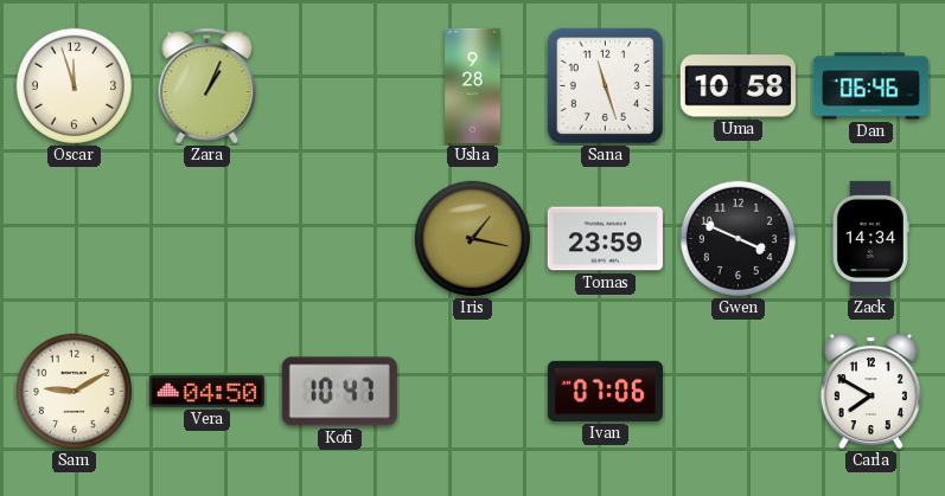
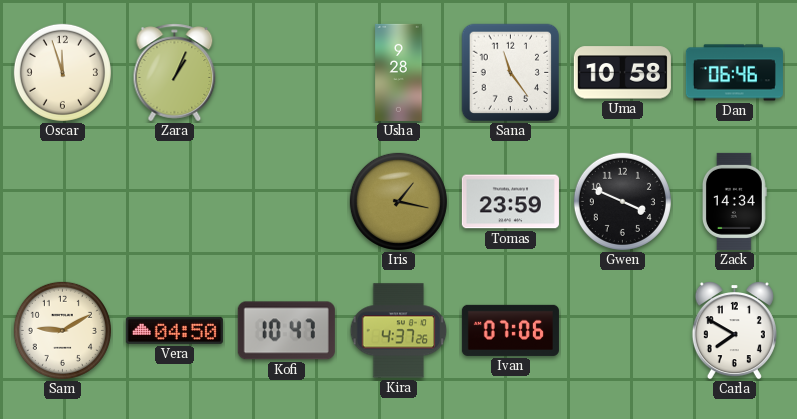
Sana: 11:27 -> 11:24
Kira: none -> 4:37
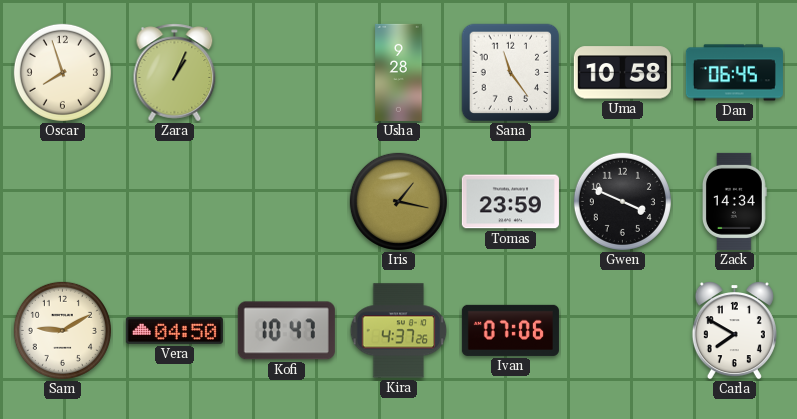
Oscar: 11:57 -> 7:57
Dan: 06:46 -> 06:45
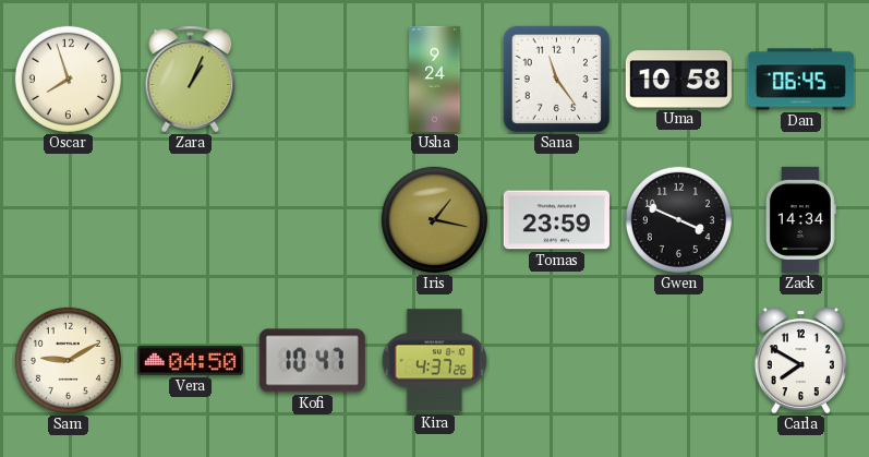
Usha: 9:28 -> 9:24
Ivan: 07:06 -> none
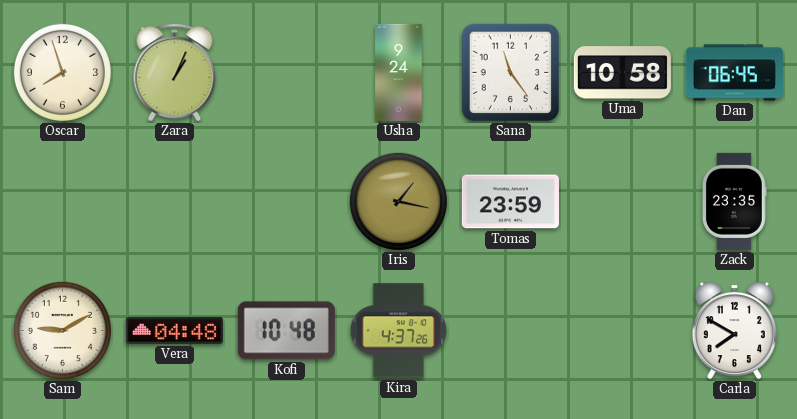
Gwen: 3:49 -> none
Zack: 14:34 -> 23:35
Vera: 04:50 -> 04:48
Kofi: 10:47 -> 10:48
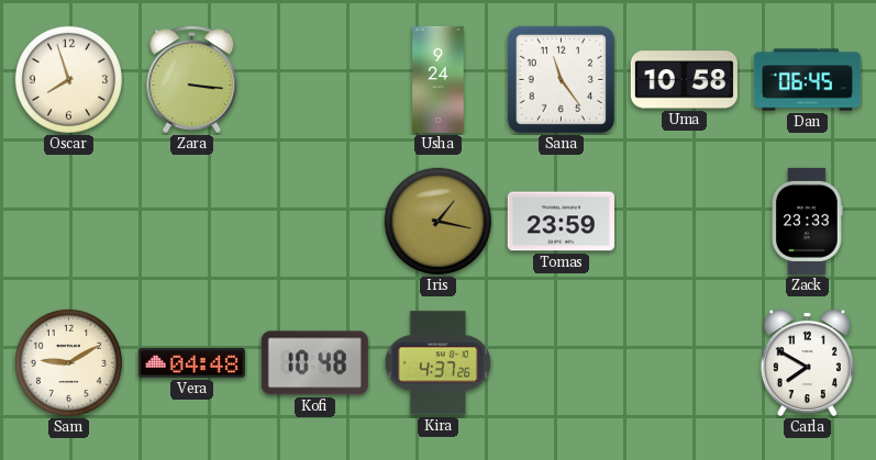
Zara: 1:04 -> 3:16
Zack: 23:35 -> 23:33
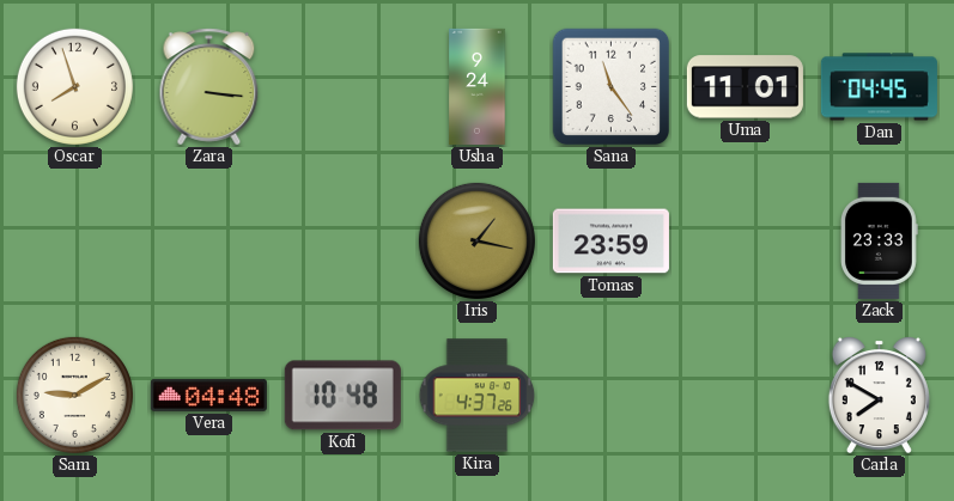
Uma: 10:58 -> 11:01
Dan: 06:45 -> 04:45
